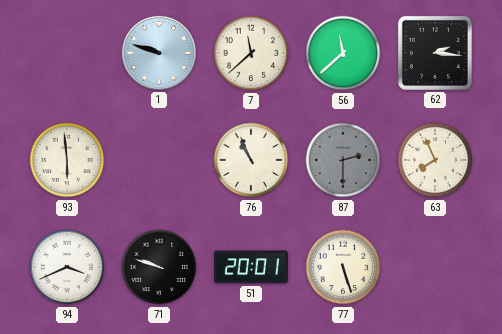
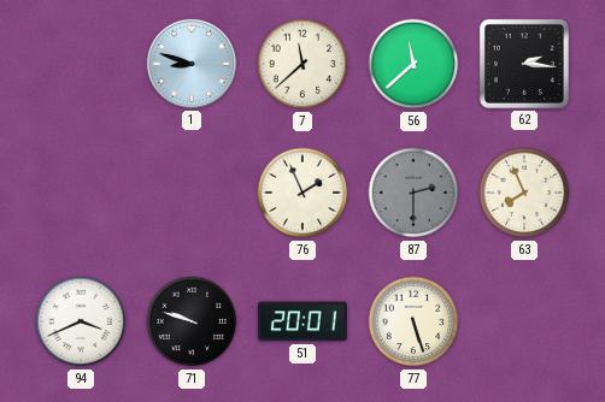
1: 9:48 -> 8:48
93: 5:59 -> none
76: 10:56 -> 1:56
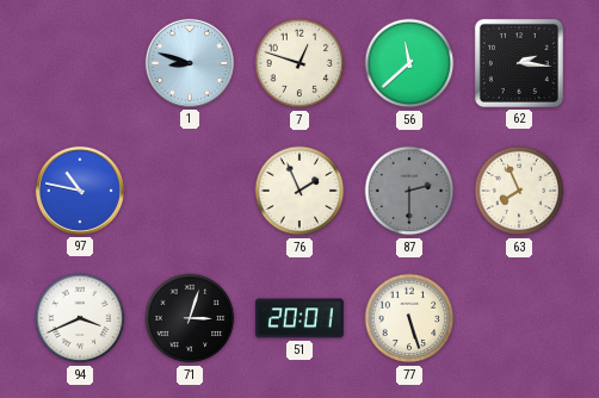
7: 11:38 -> 12:48
97: none -> 10:47
71: 9:48 -> 3:03
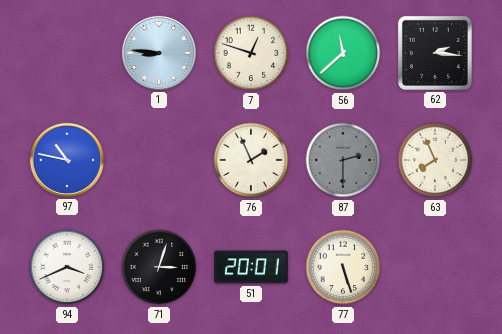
1: 8:48 -> 8:46
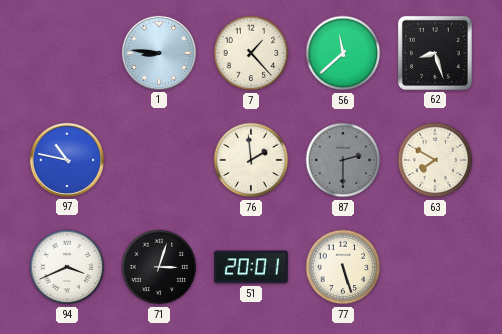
7: 12:48 -> 1:23
62: 2:16 -> 8:27
76: 1:56 -> 1:59
63: 7:56 -> 7:50
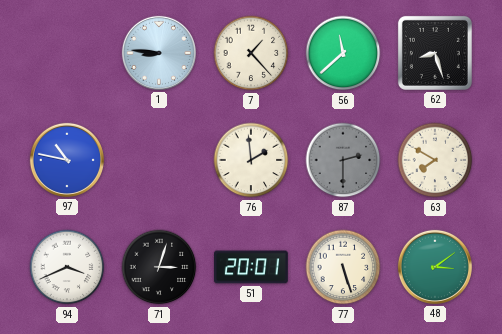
48: none -> 3:09
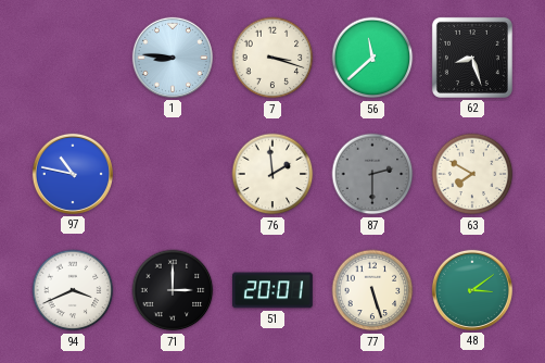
7: 1:23 -> 3:18
71: 3:03 -> 3:00
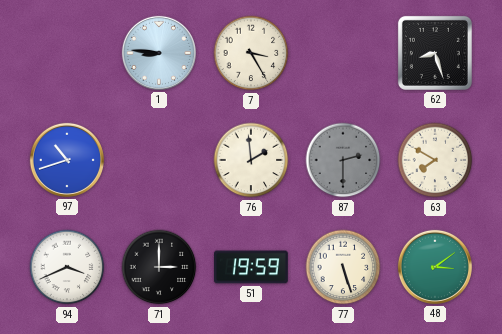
7: 3:18 -> 3:25
56: 11:38 -> none
97: 10:47 -> 10:42
51: 20:01 -> 19:59
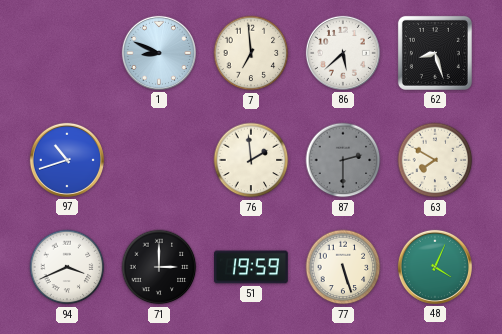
1: 8:46 -> 8:49
7: 3:25 -> 6:59
86: none -> 5:38
48: 3:09 -> 4:04
